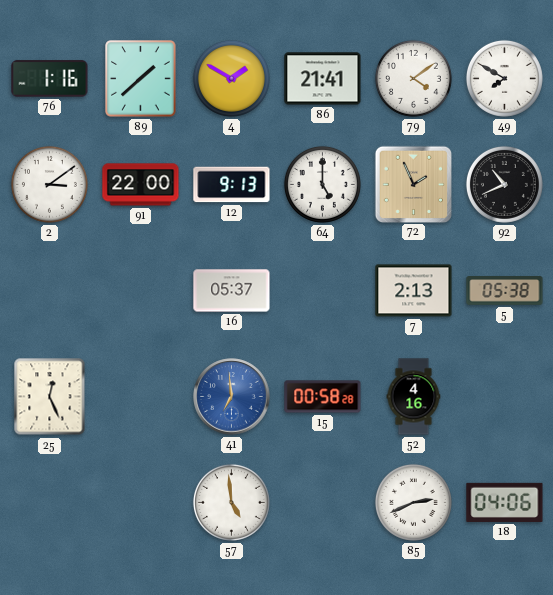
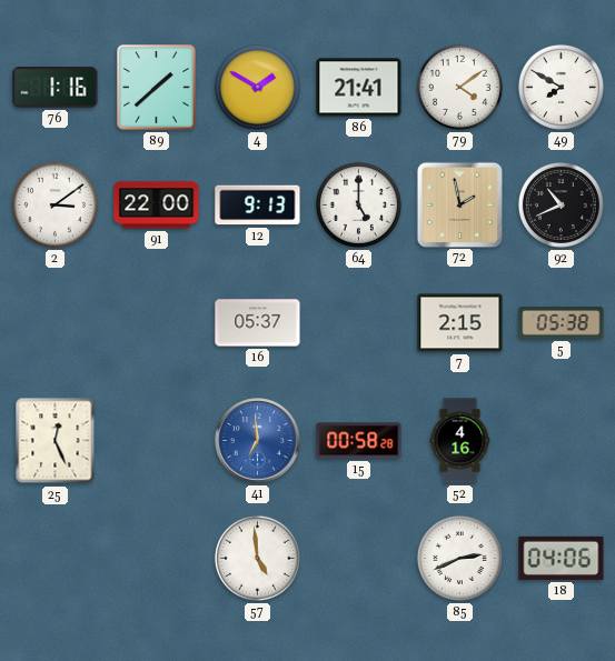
72: 1:56 -> 1:58
7: 2:13 -> 2:15
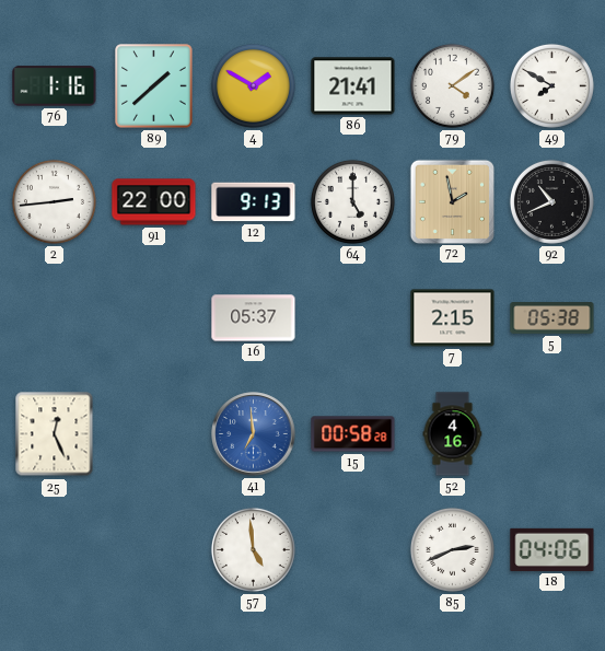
2: 3:09 -> 2:44
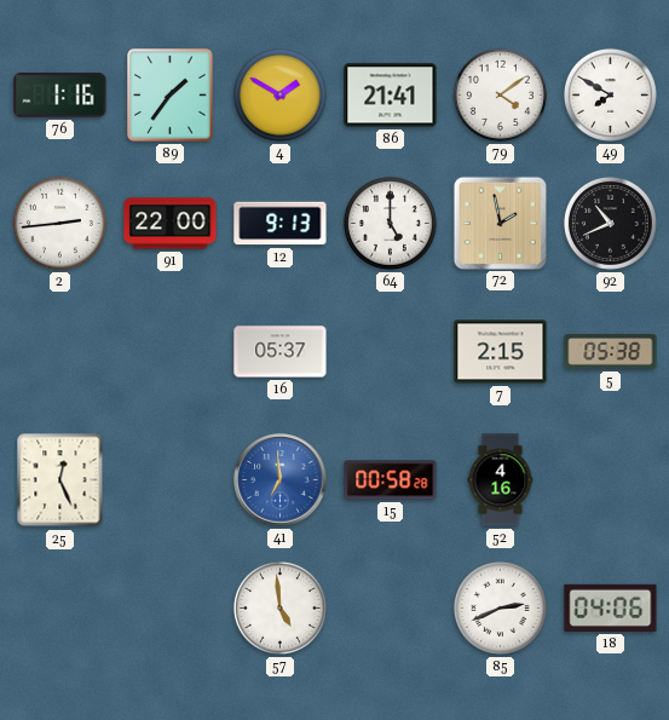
89: 1:38 -> 1:36
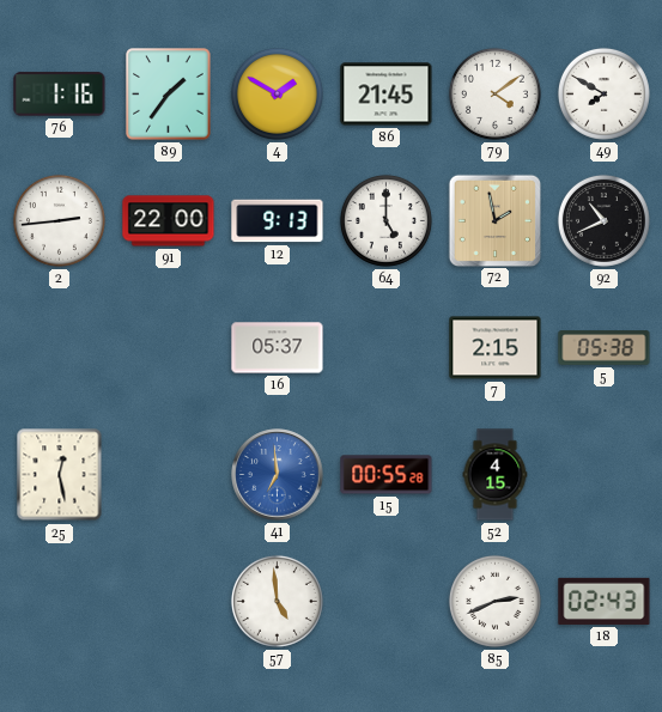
86: 21:41 -> 21:45
25: 12:26 -> 12:28
15: 00:58 -> 00:55
52: 4:16 -> 4:15
18: 04:06 -> 02:43
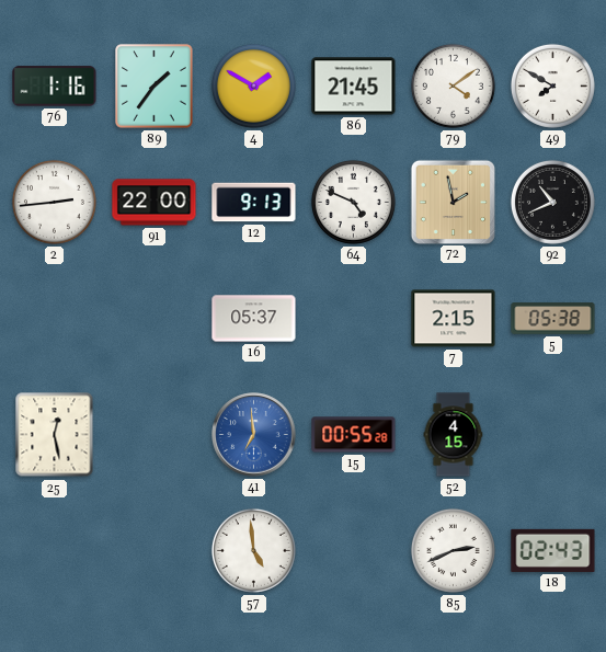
64: 5:00 -> 4:49
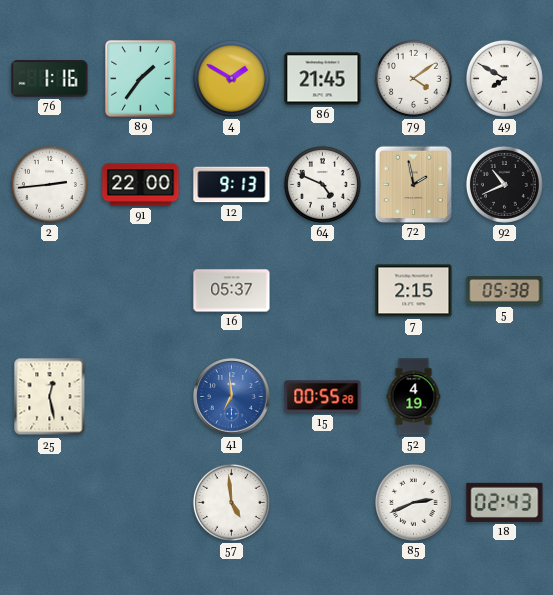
52: 4:15 -> 4:19
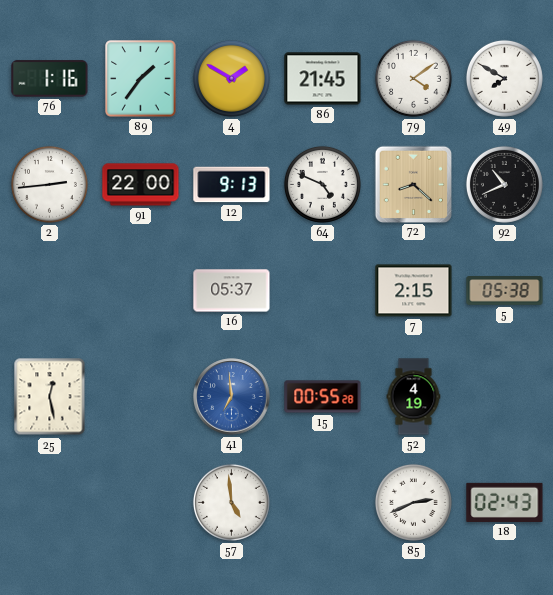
72: 1:58 -> 8:22
